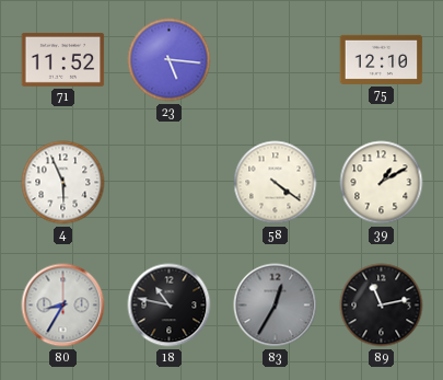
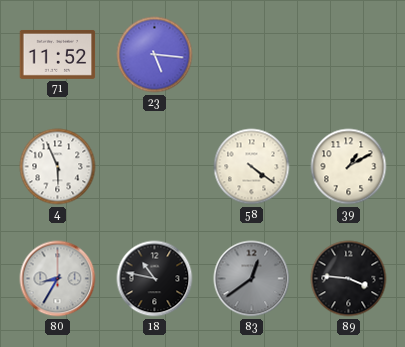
75: 12:10 -> none
83: 12:35 -> 12:39
89: 11:13 -> 3:46
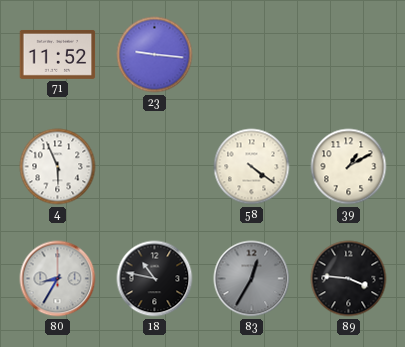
23: 5:16 -> 9:16
83: 12:39 -> 12:35
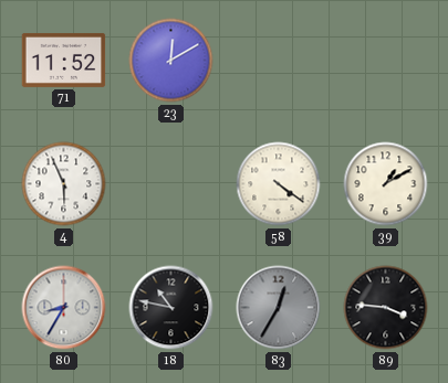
23: 9:16 -> 12:10
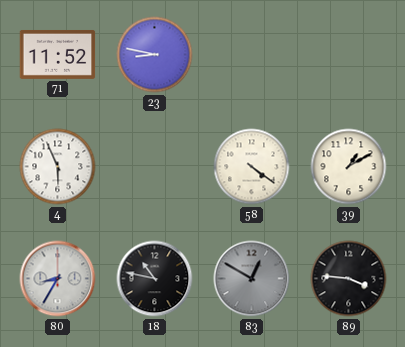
23: 12:10 -> 8:47
83: 12:35 -> 12:50
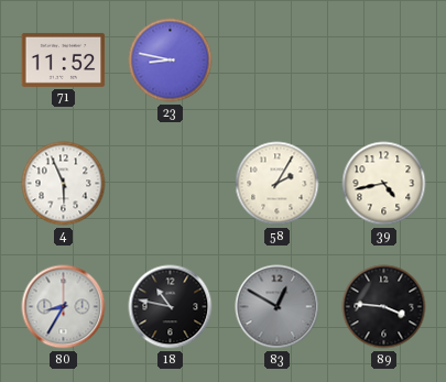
58: 4:21 -> 2:05
39: 1:10 -> 4:43
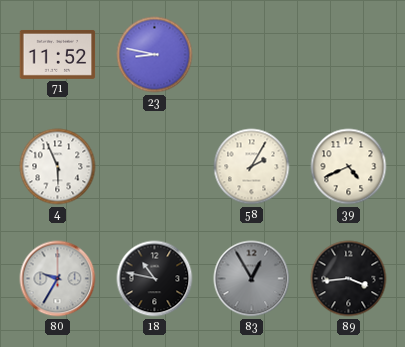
39: 4:43 -> 4:41
80: 8:35 -> 9:35
83: 12:50 -> 12:55
89: 3:46 -> 3:44
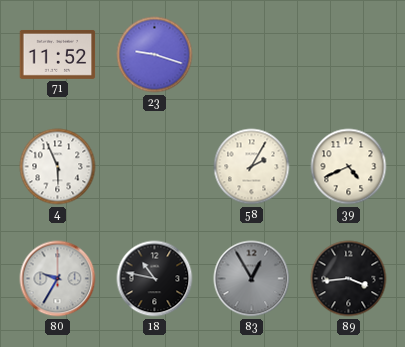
23: 8:47 -> 9:18
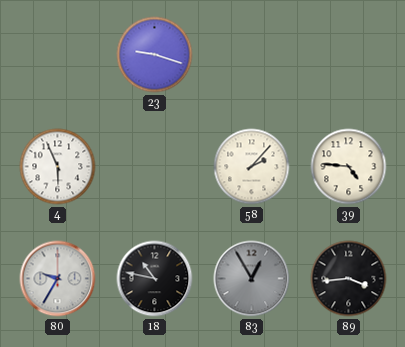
71: 11:52 -> none
58: 2:05 -> 2:07
39: 4:41 -> 4:46
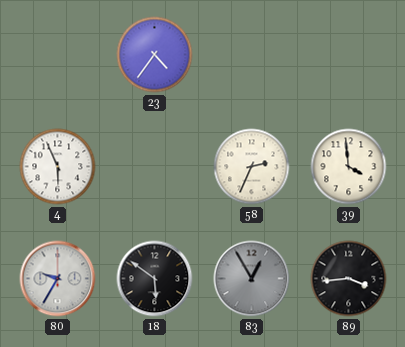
23: 9:18 -> 4:36
58: 2:07 -> 2:34
39: 4:46 -> 3:59
18: 10:47 -> 5:51
